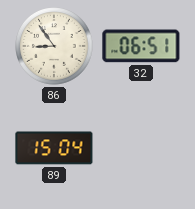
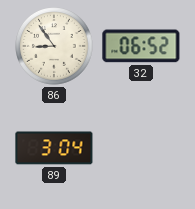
32: 06:51 -> 06:52
89: 15:04 -> 3:04
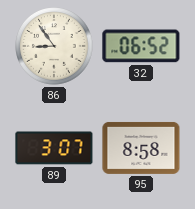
89: 3:04 -> 3:07
95: none -> 8:58
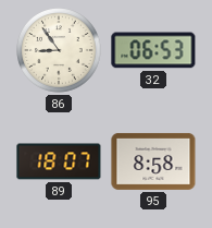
32: 06:52 -> 06:53
89: 3:07 -> 18:07
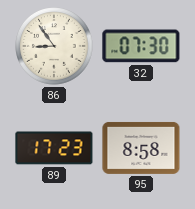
32: 06:53 -> 07:30
89: 18:07 -> 17:23
